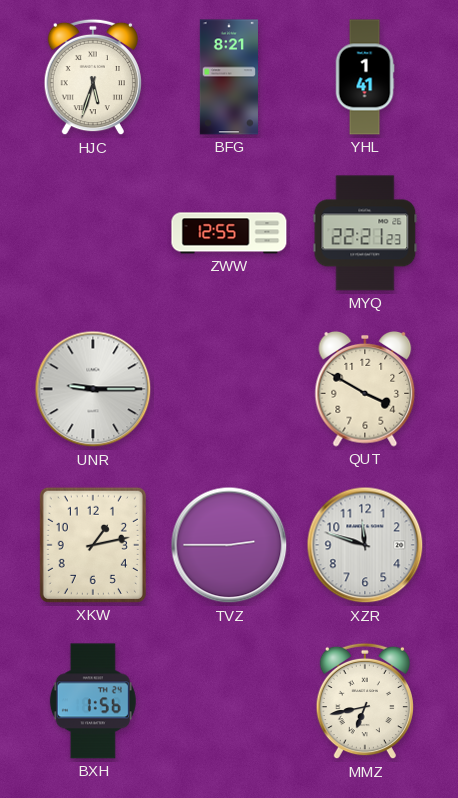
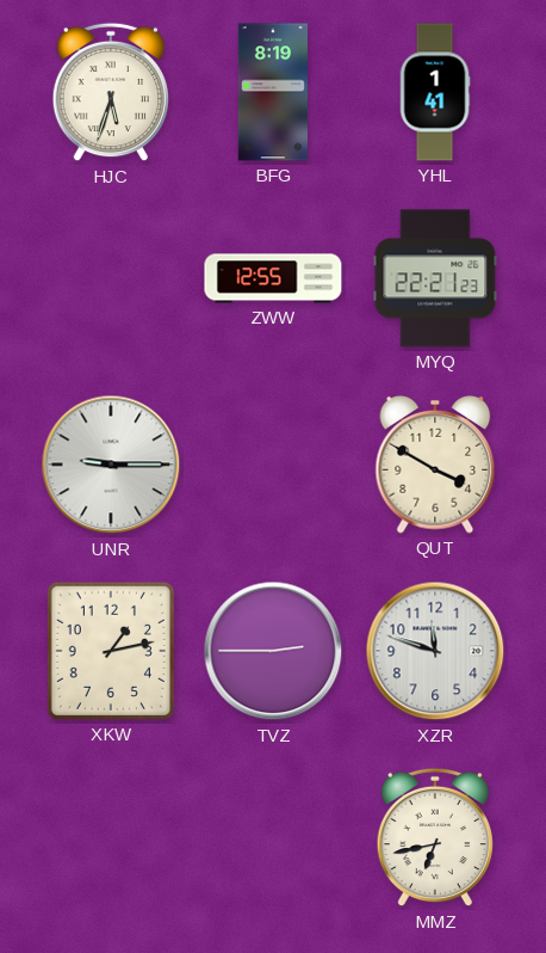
BFG: 8:21 -> 8:19
BXH: 1:56 -> none
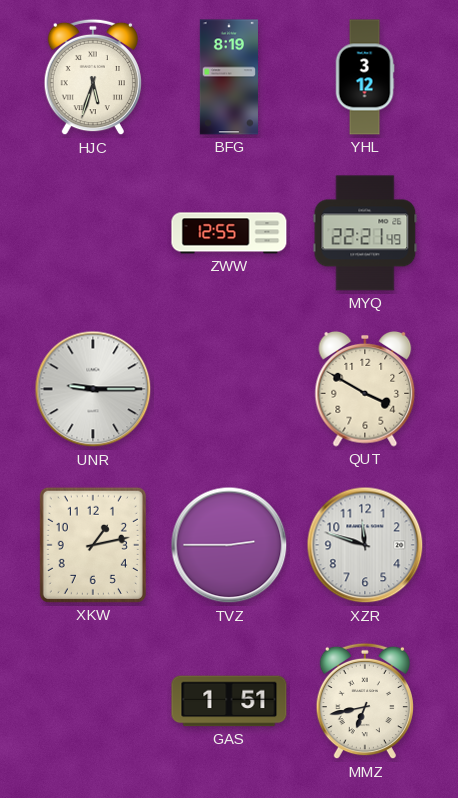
YHL: 1:41 -> 3:12
MYQ: 22:21:23 -> 22:21:49
GAS: none -> 1:51
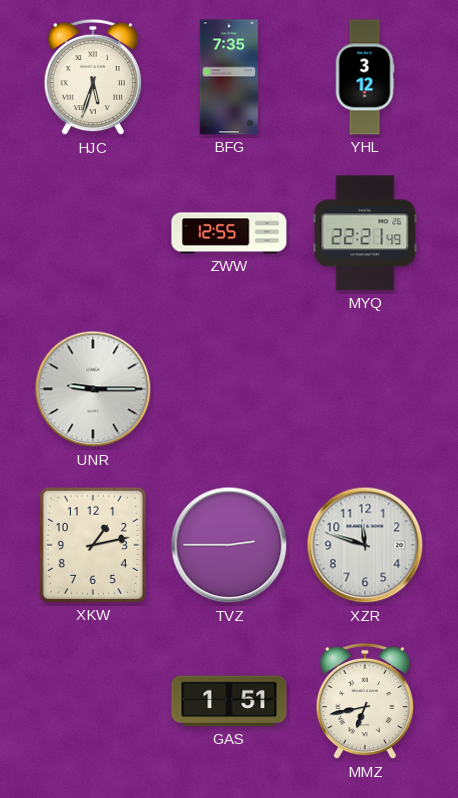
BFG: 8:19 -> 7:35
QUT: 3:50 -> none
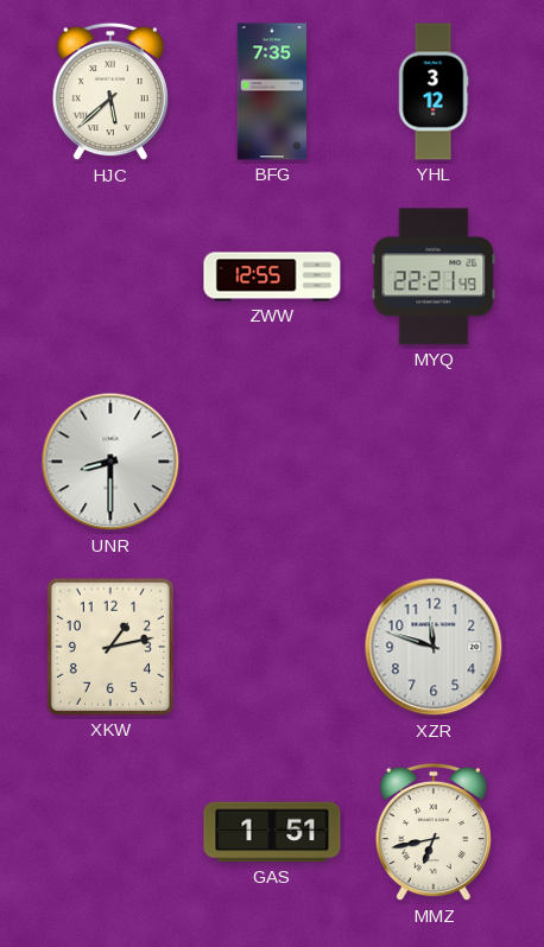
HJC: 5:33 -> 5:38
UNR: 9:15 -> 8:30
TVZ: 2:45 -> none
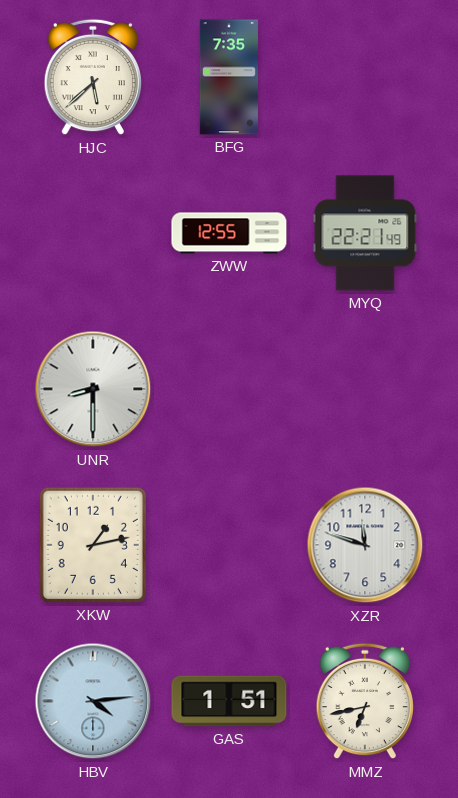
YHL: 3:12 -> none
HBV: none -> 4:14
